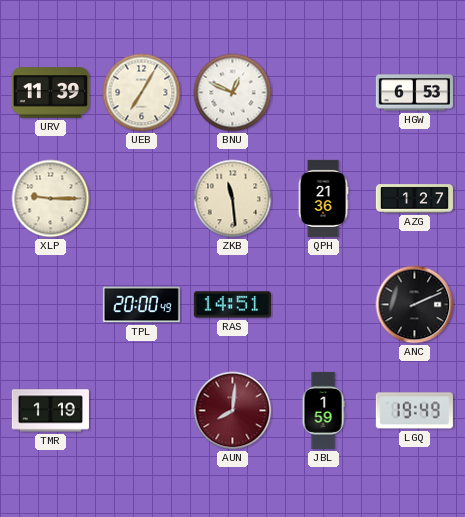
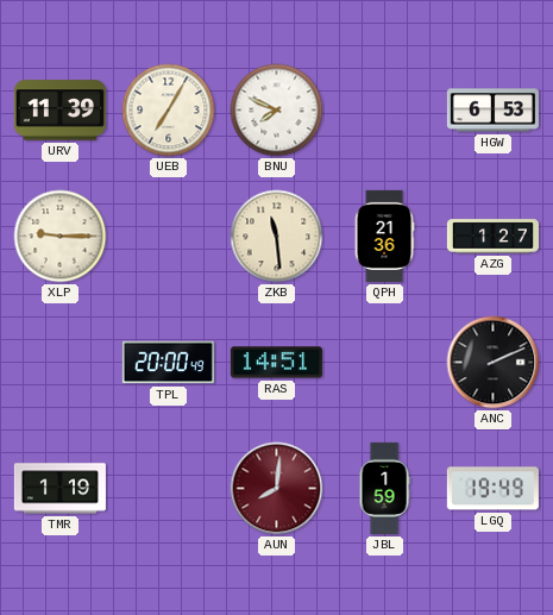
BNU: 12:49 -> 7:49
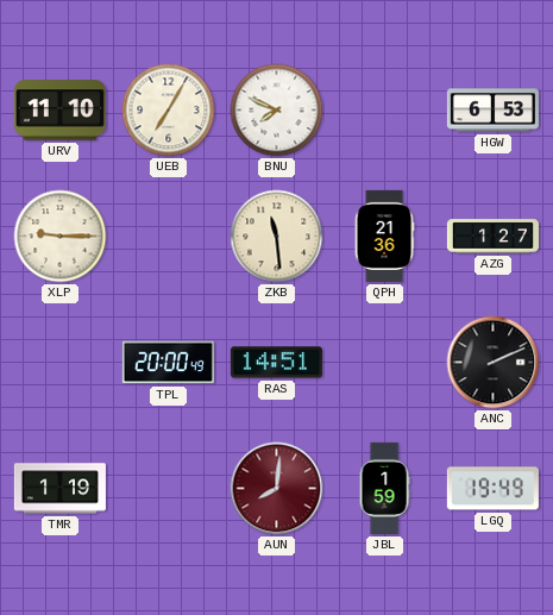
URV: 11:39 -> 11:10
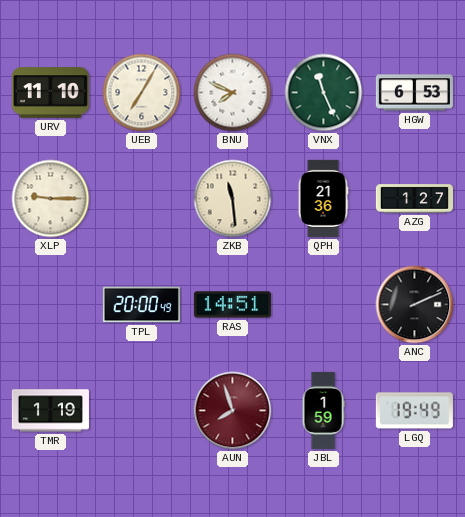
VNX: none -> 11:26
AUN: 8:01 -> 7:57
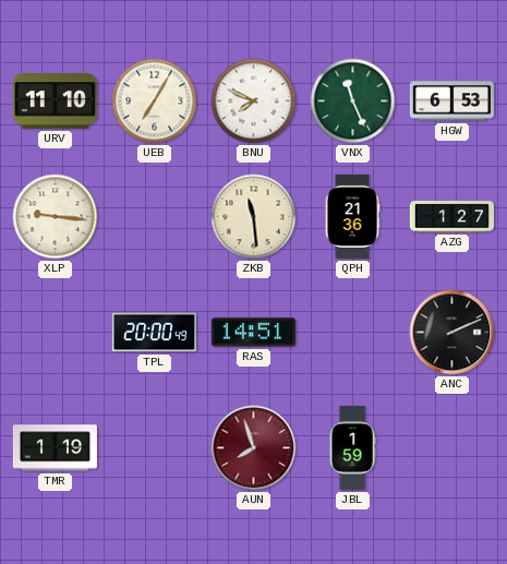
XLP: 9:15 -> 9:16
LGQ: 19:49 -> none
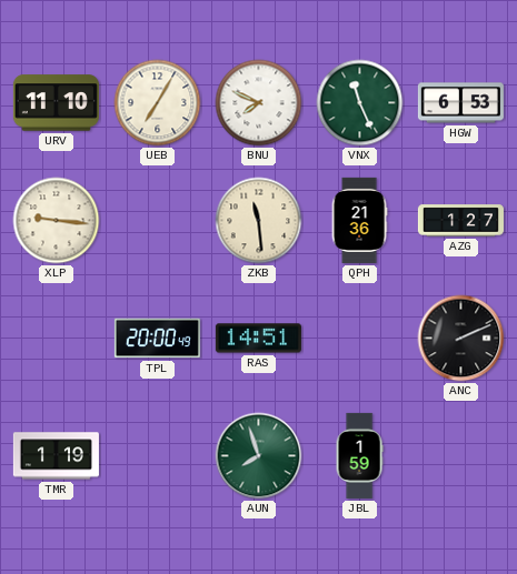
AUN dial: burgundy -> green
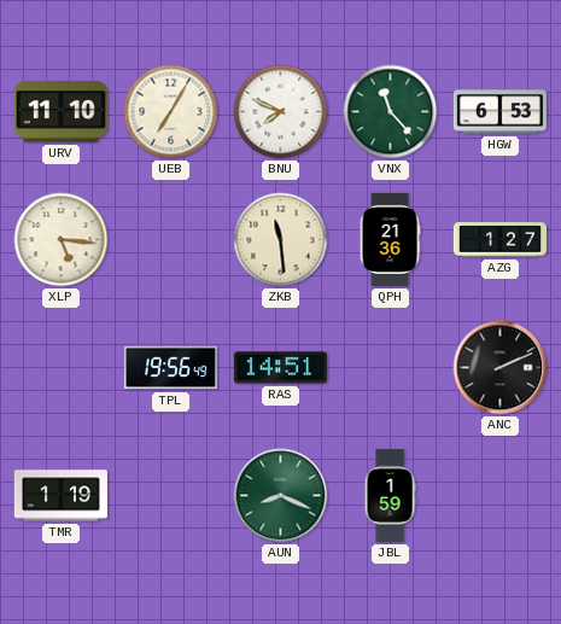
VNX: 11:26 -> 11:23
XLP: 9:16 -> 5:16
TPL: 20:00 -> 19:56
AUN: 7:57 -> 8:19
